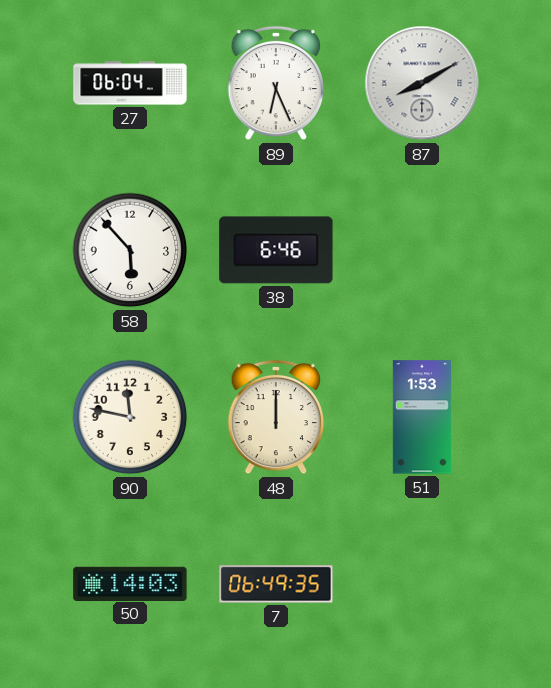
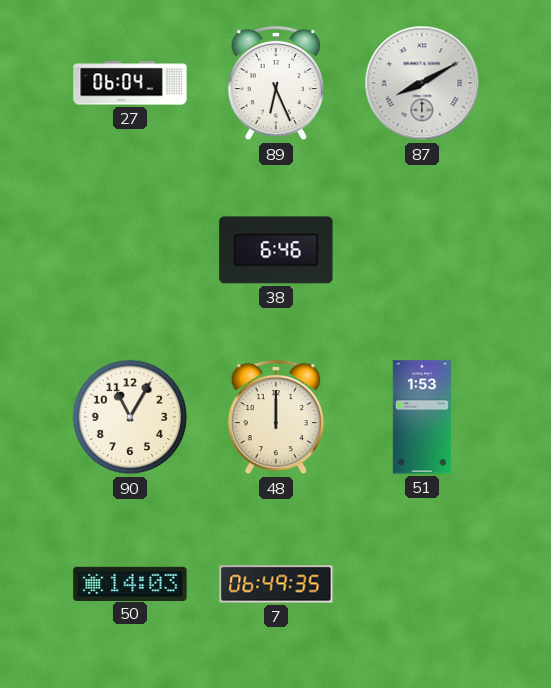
58: 5:53 -> none
90: 11:47 -> 11:05
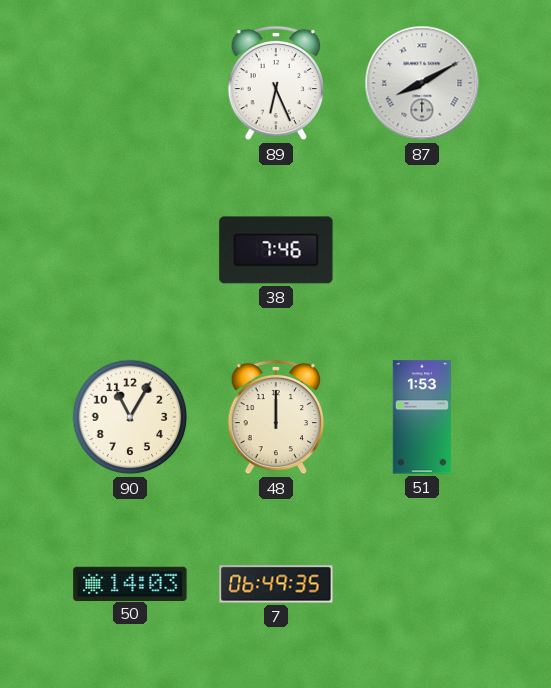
27: 06:04 -> none
38: 6:46 -> 7:46
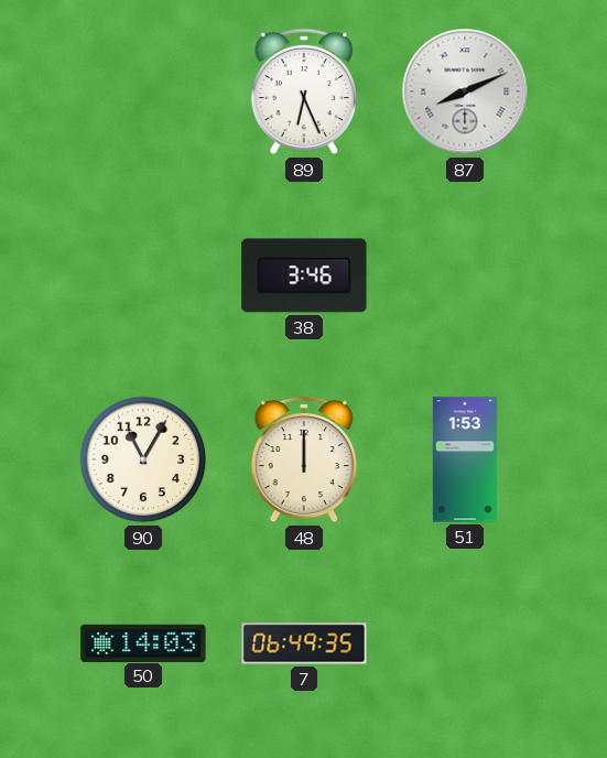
87: 8:10 -> 8:11
38: 7:46 -> 3:46
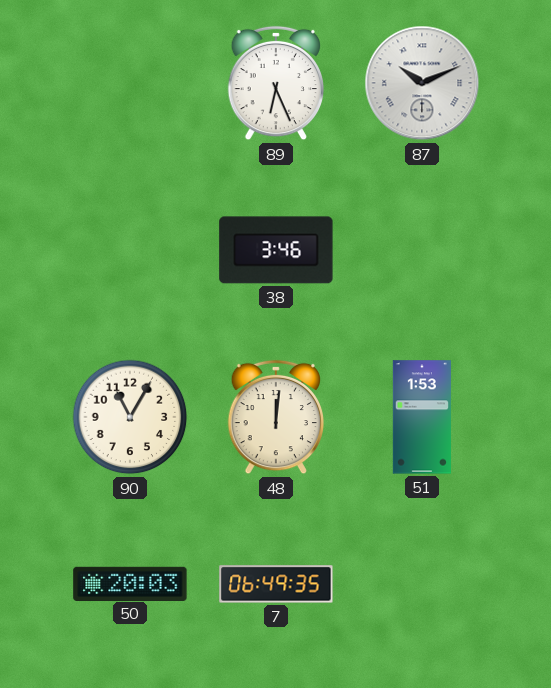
87: 8:11 -> 10:11
48: 12:00 -> 12:01
50: 14:03 -> 20:03
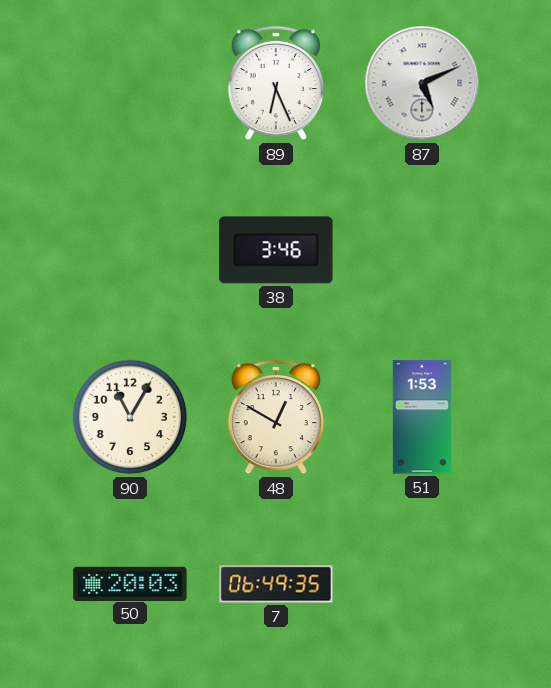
87: 10:11 -> 5:11
48: 12:01 -> 12:50
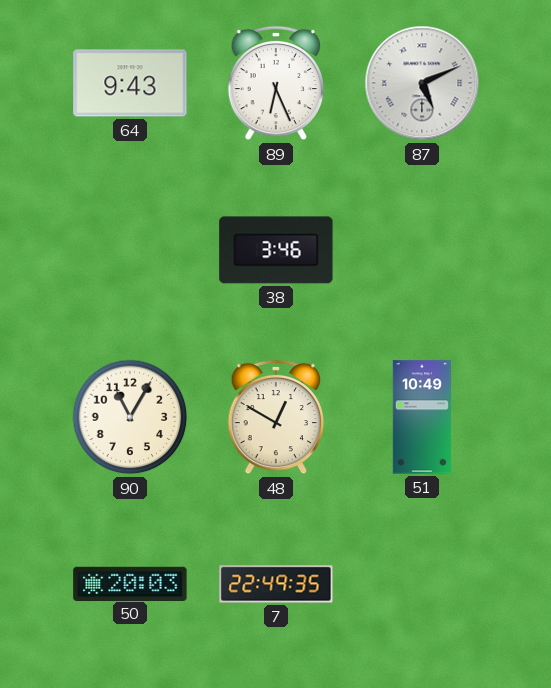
64: none -> 9:43
51: 1:53 -> 10:49
7: 06:49 -> 22:49
